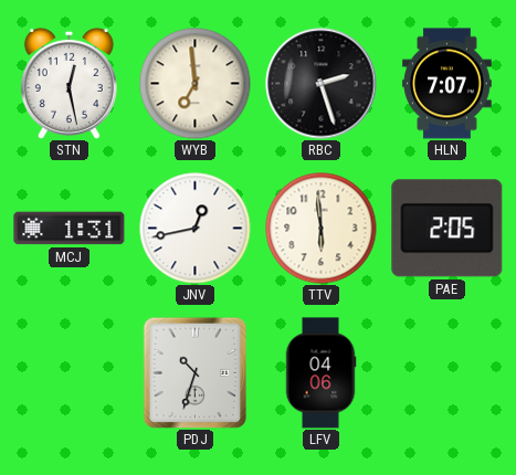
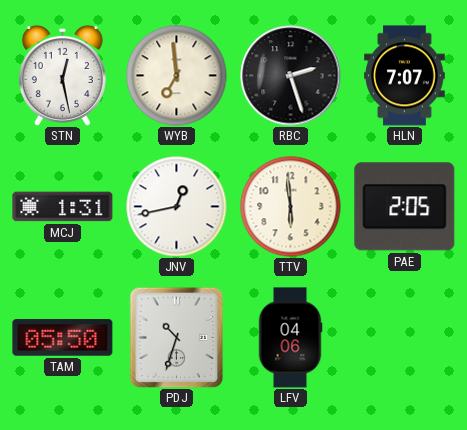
TAM: none -> 05:50
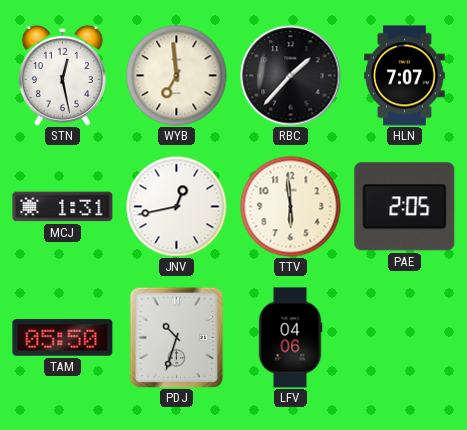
RBC: 2:27 -> 1:37
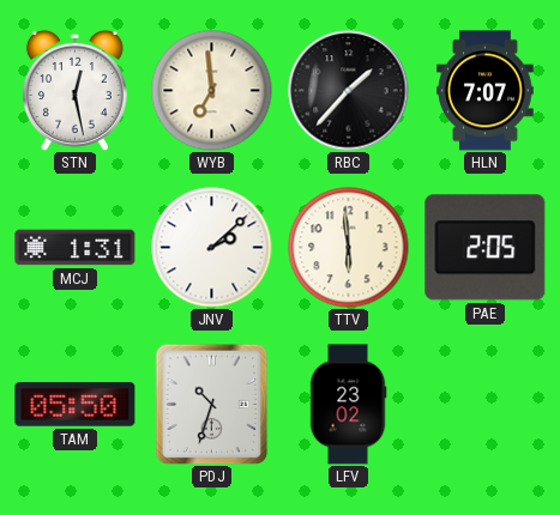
JNV: 12:43 -> 2:08
LFV: 04:06 -> 23:02
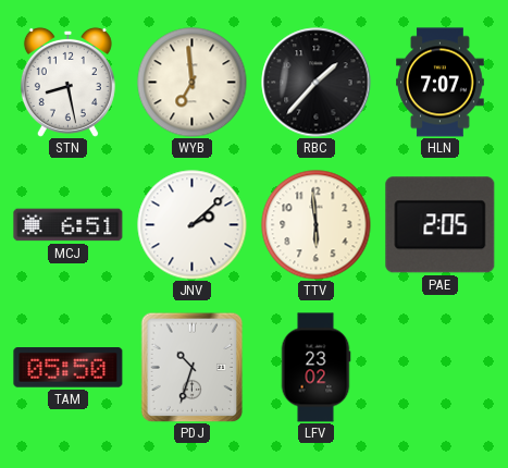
STN: 12:28 -> 8:28
MCJ: 1:31 -> 6:51
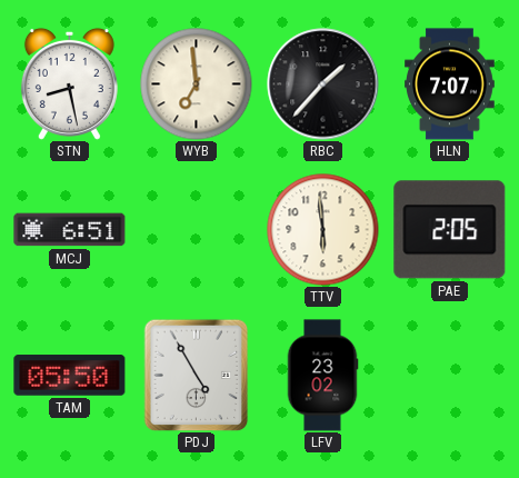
JNV: 2:08 -> none
PDJ: 10:33 -> 4:55
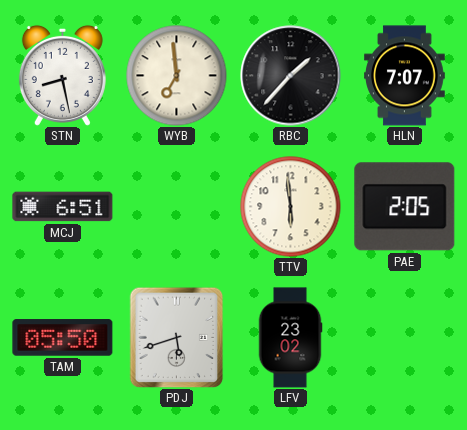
PDJ: 4:55 -> 5:42
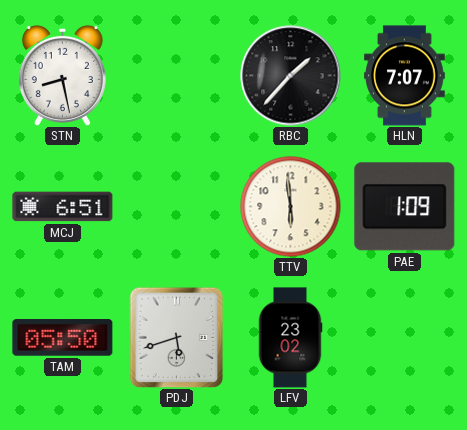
WYB: 6:59 -> none
PAE: 2:05 -> 1:09
